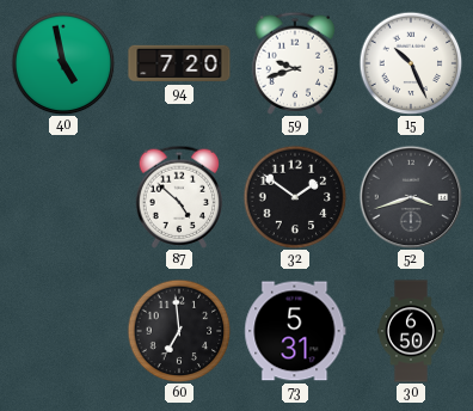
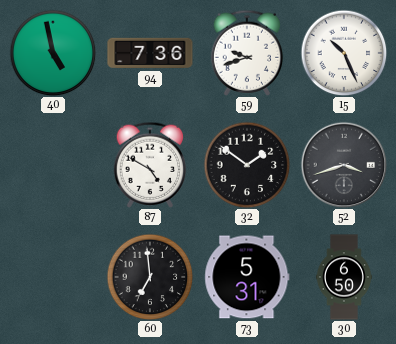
94: 7:20 -> 7:36
87: 4:52 -> 4:50
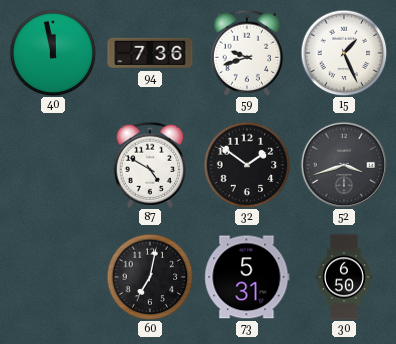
40: 4:58 -> 11:58
15: 10:26 -> 1:26
60: 6:59 -> 7:02
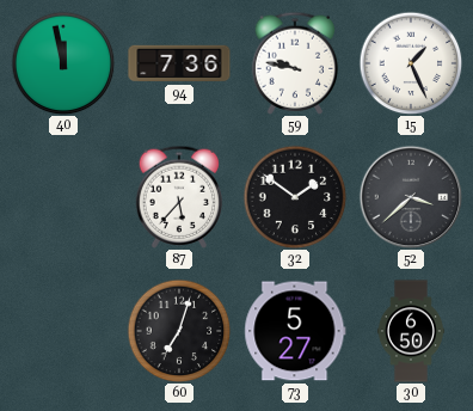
59: 9:42 -> 9:47
87: 4:50 -> 5:37
52: 3:42 -> 3:38
60: 7:02 -> 7:03
73: 5:31 -> 5:27
